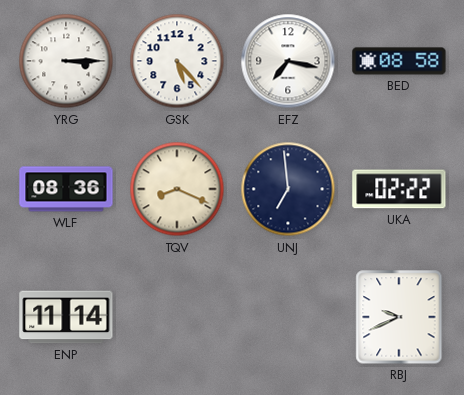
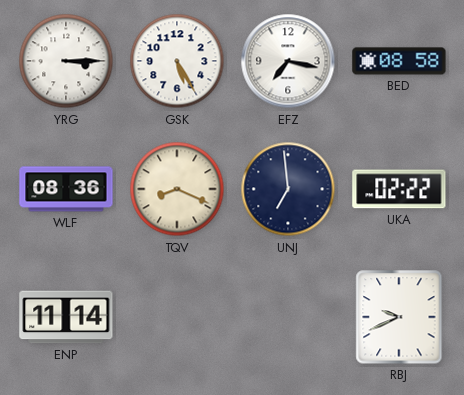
GSK: 5:23 -> 5:25
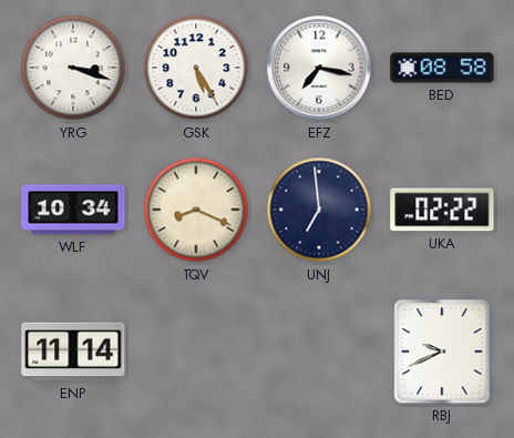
YRG: 3:15 -> 3:18
WLF: 08:36 -> 10:34
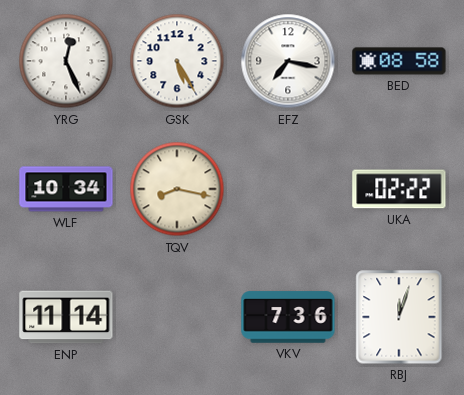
YRG: 3:18 -> 12:26
TQV: 8:19 -> 8:17
UNJ: 6:59 -> none
VKV: none -> 7:36
RBJ: 9:41 -> 12:03
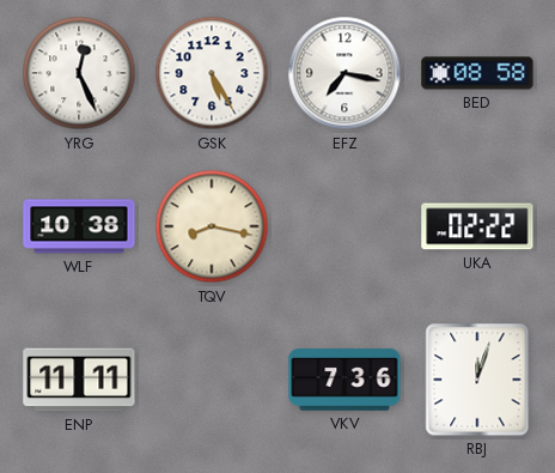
WLF: 10:34 -> 10:38
ENP: 11:14 -> 11:11
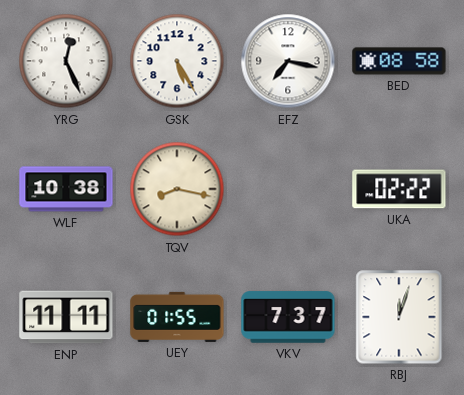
UEY: none -> 01:55
VKV: 7:36 -> 7:37
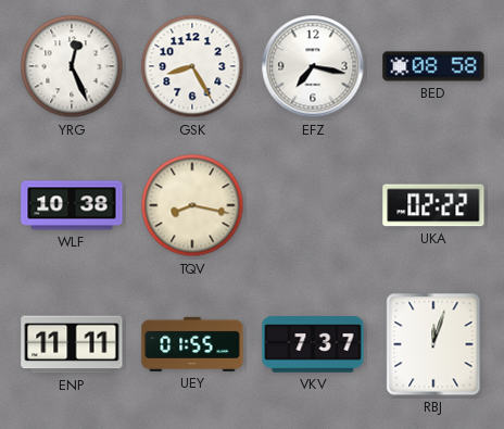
GSK: 5:25 -> 8:25
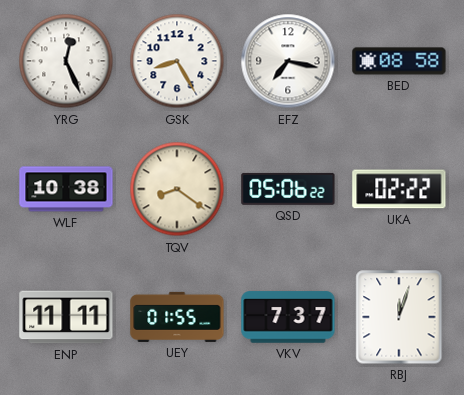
TQV: 8:17 -> 8:21
QSD: none -> 05:06
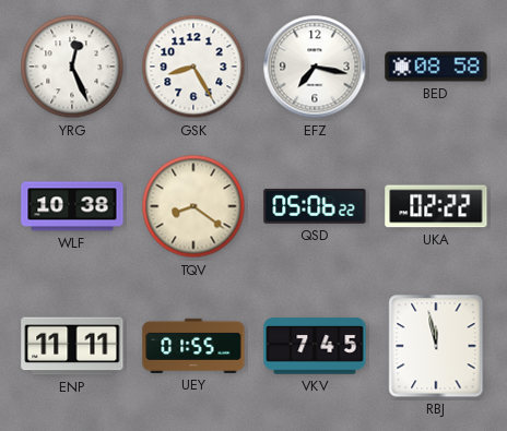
VKV: 7:37 -> 7:45
RBJ: 12:03 -> 11:58
